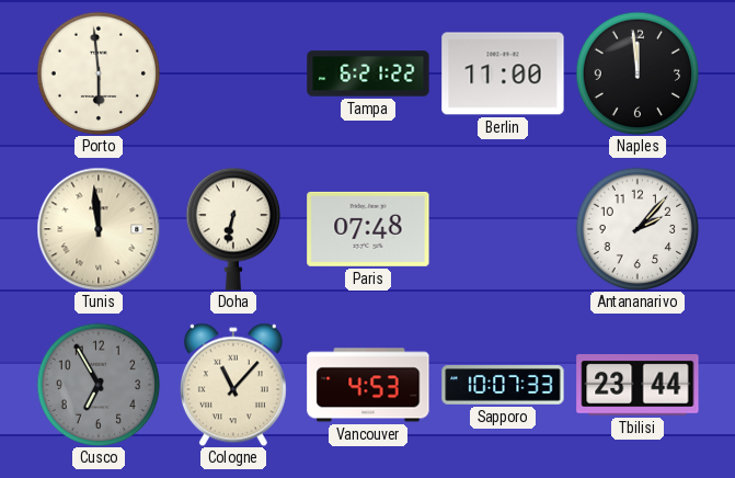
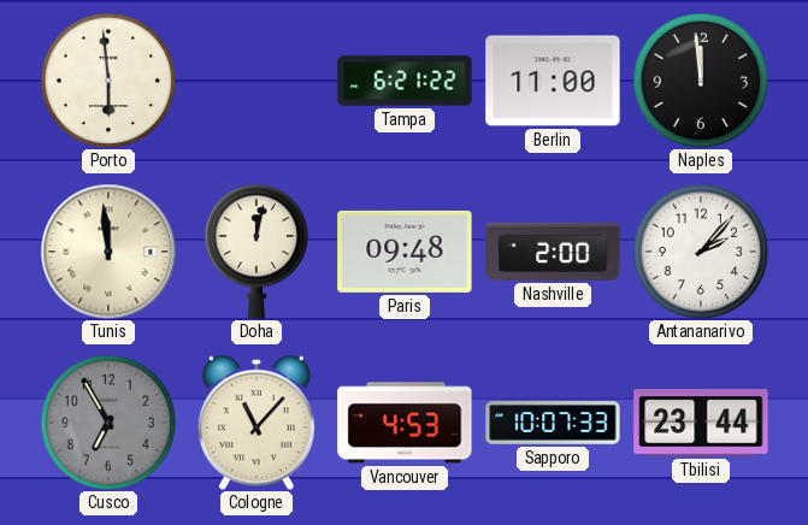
Doha: 6:32 -> 12:02
Paris: 07:48 -> 09:48
Nashville: none -> 2:00
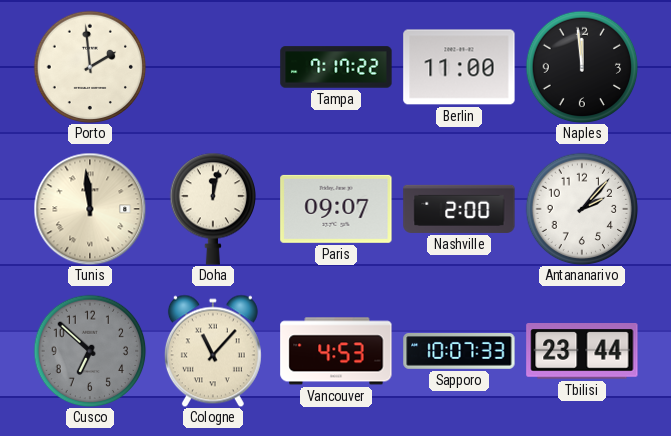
Porto: 5:59 -> 1:59
Tampa: 6:21 -> 7:17
Paris: 09:48 -> 09:07
Cusco: 6:55 -> 6:52
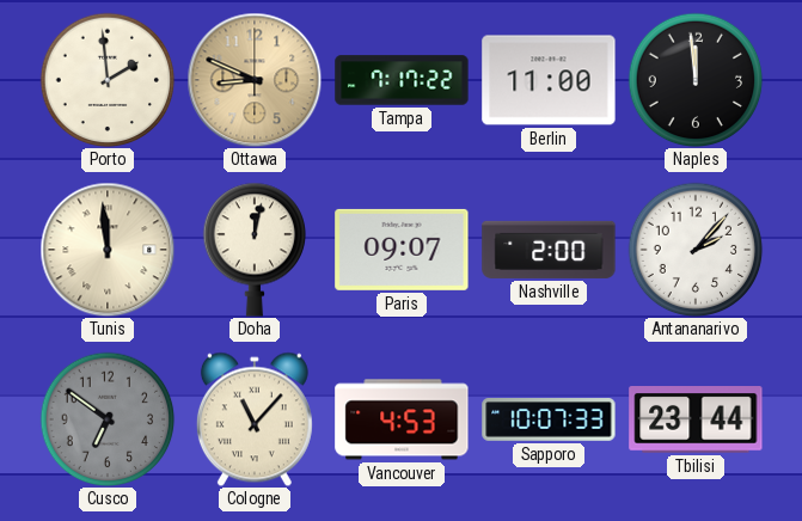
Ottawa: none -> 8:49
Cusco: 6:52 -> 6:51
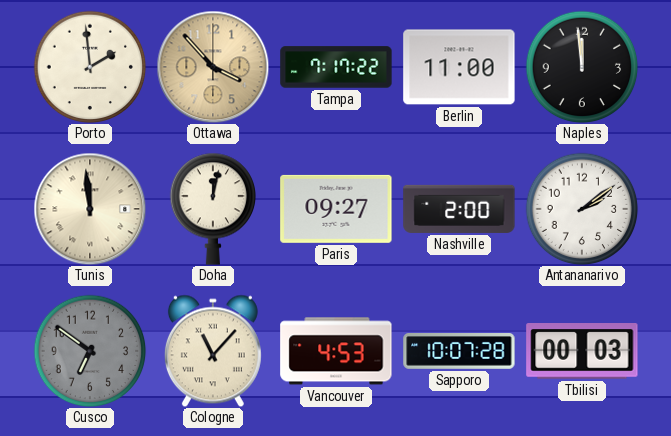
Ottawa: 8:49 -> 3:53
Paris: 09:07 -> 09:27
Antananarivo: 2:07 -> 2:09
Sapporo: 10:07:33 -> 10:07:28
Tbilisi: 23:44 -> 00:03
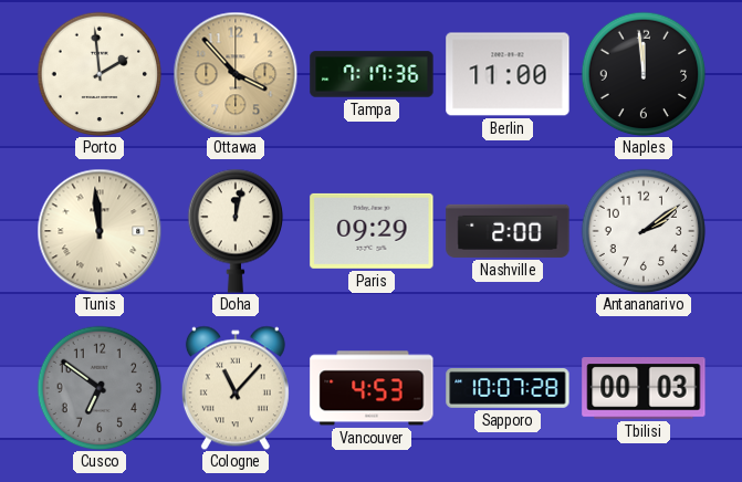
Tampa: 7:17:22 -> 7:17:36
Paris: 09:27 -> 09:29
